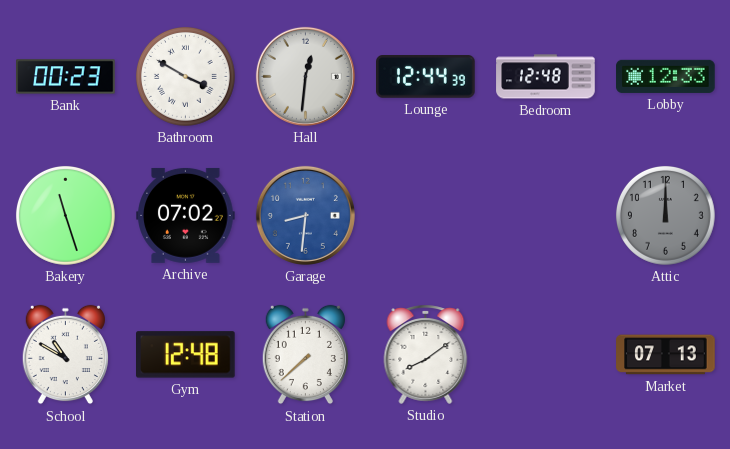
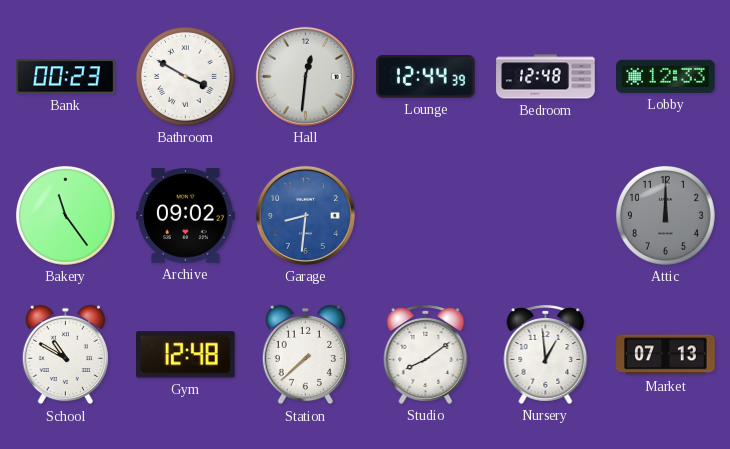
Bakery: 11:27 -> 11:24
Archive: 07:02 -> 09:02
Nursery: none -> 12:59
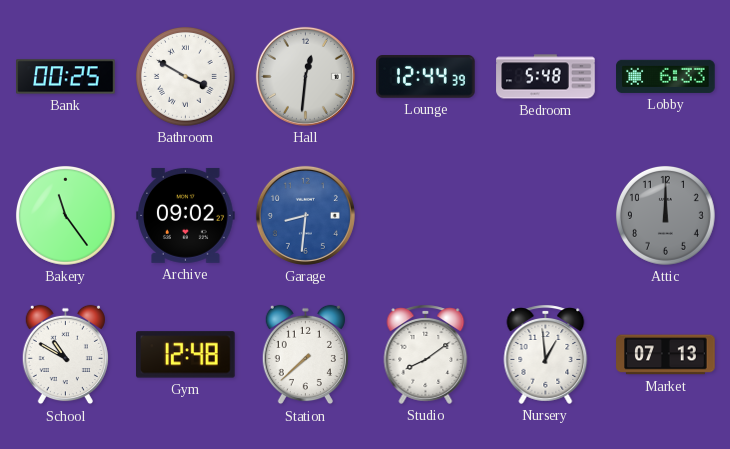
Bank: 00:23 -> 00:25
Bedroom: 12:48 -> 5:48
Lobby: 12:33 -> 6:33
